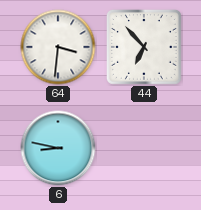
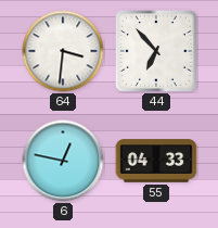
6: 8:47 -> 12:47
55: none -> 04:33
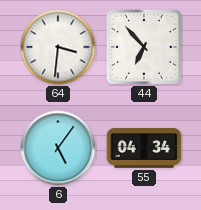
6: 12:47 -> 5:06
55: 04:33 -> 04:34
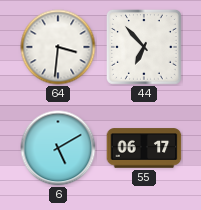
6: 5:06 -> 5:10
55: 04:34 -> 06:17
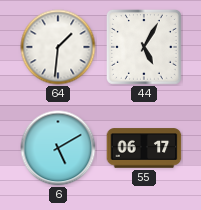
64: 3:31 -> 1:31
44: 6:53 -> 5:05
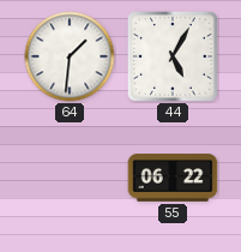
6: 5:10 -> none
55: 06:17 -> 06:22
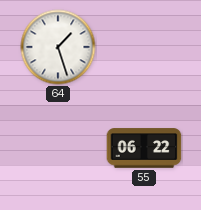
64: 1:31 -> 1:27
44: 5:05 -> none
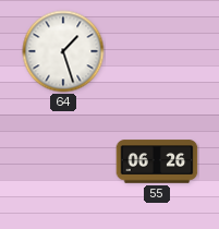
55: 06:22 -> 06:26
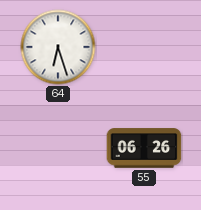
64: 1:27 -> 6:27
